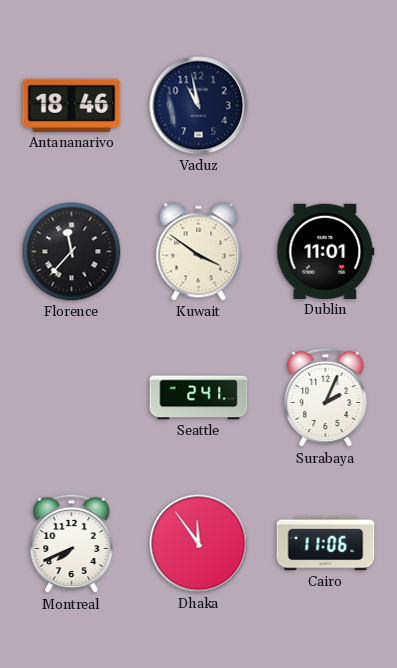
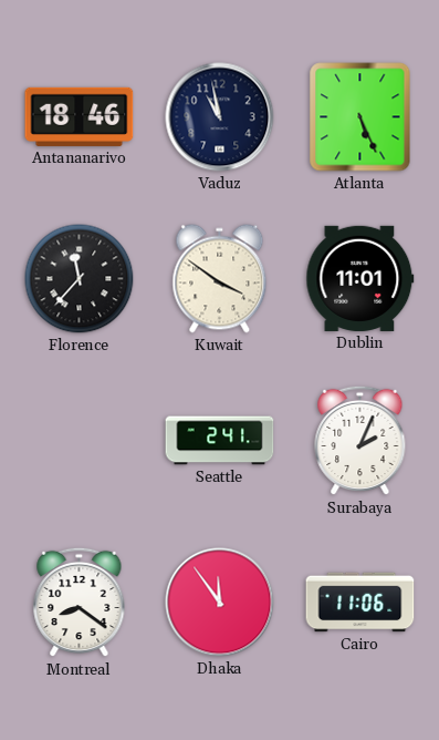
Atlanta: none -> 5:26
Montreal: 7:41 -> 8:21
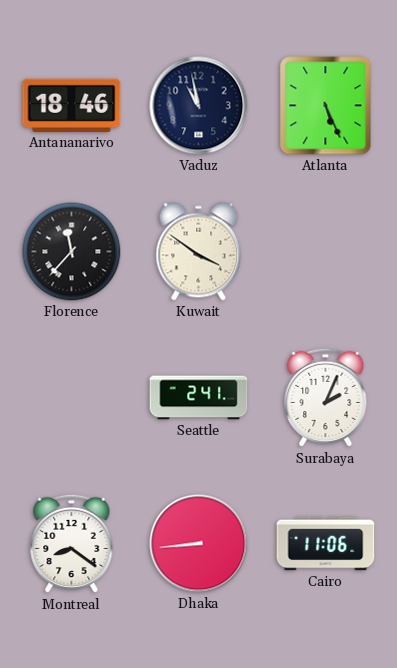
Dublin: 11:01 -> none
Dhaka: 11:54 -> 8:44
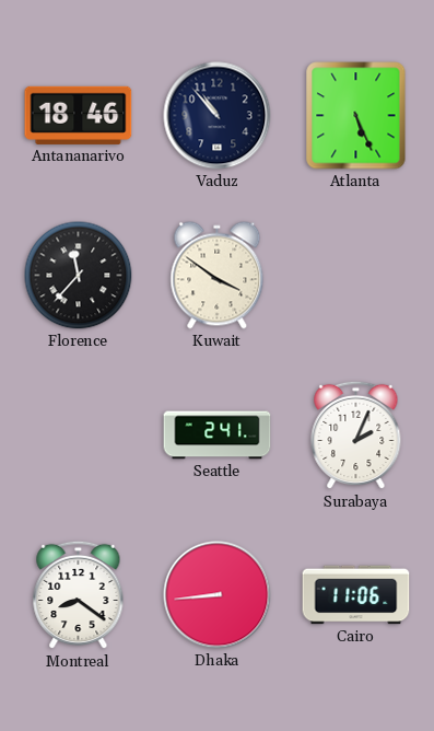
Vaduz: 10:58 -> 10:53
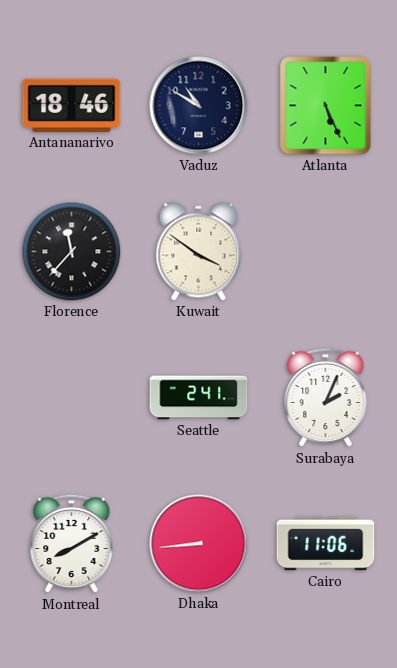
Vaduz: 10:53 -> 10:50
Montreal: 8:21 -> 8:10
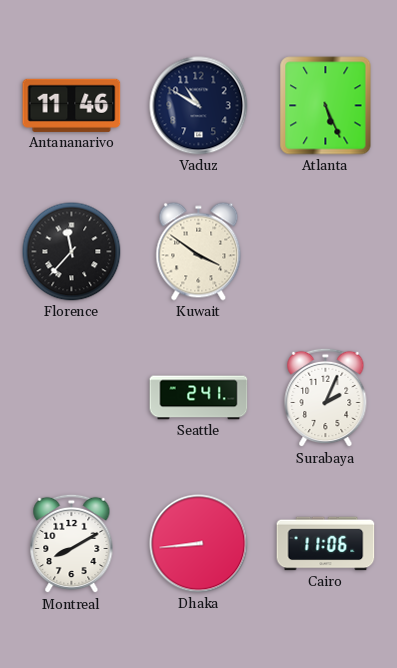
Antananarivo: 18:46 -> 11:46
